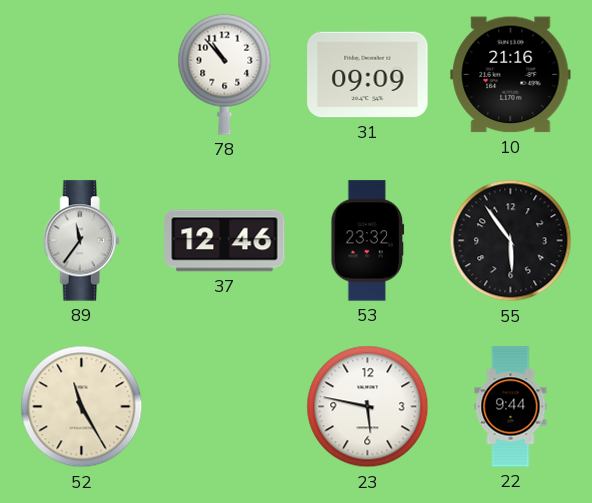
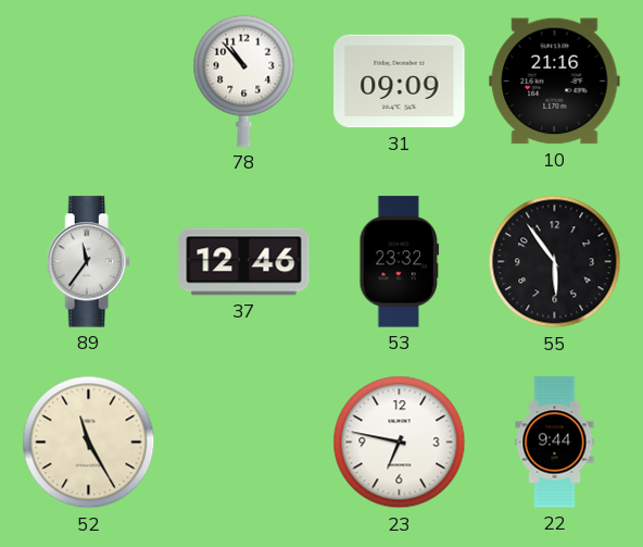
23: 5:47 -> 6:47
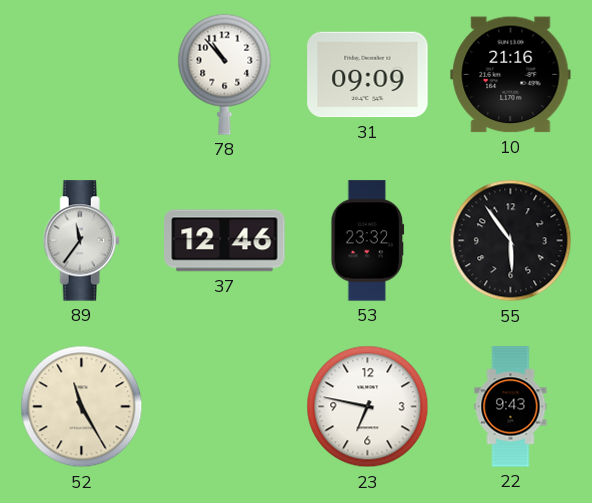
22: 9:44 -> 9:43
